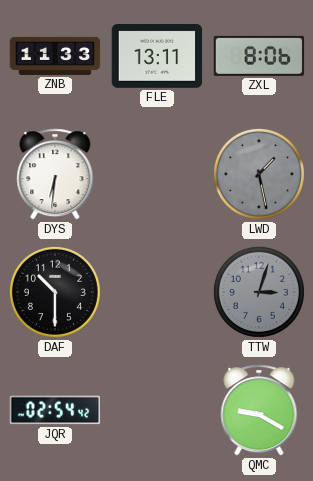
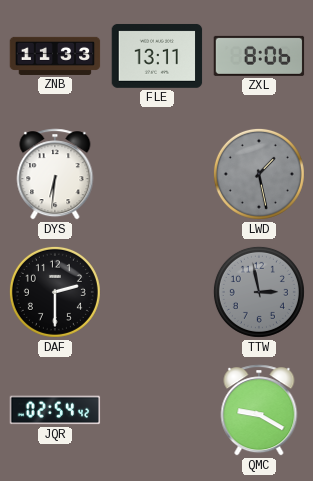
DAF: 10:30 -> 2:30
TTW: 3:03 -> 2:58
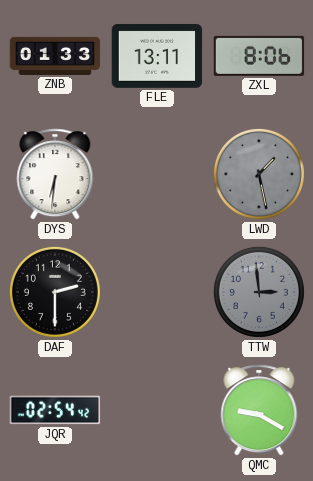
ZNB: 11:33 -> 01:33
TTW: 2:58 -> 2:59
